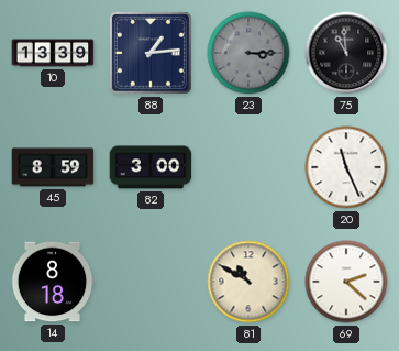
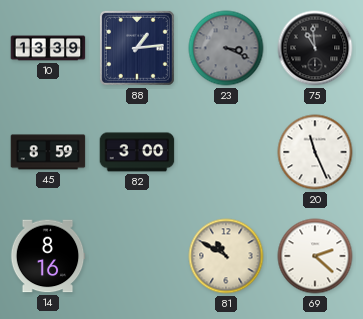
23: 3:15 -> 3:19
14: 8:18 -> 8:16
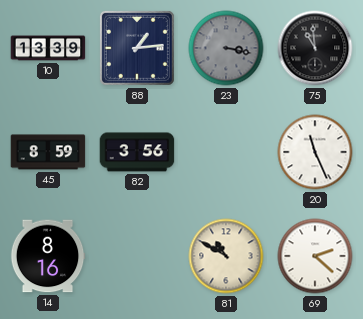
23: 3:19 -> 3:17
82: 3:00 -> 3:56
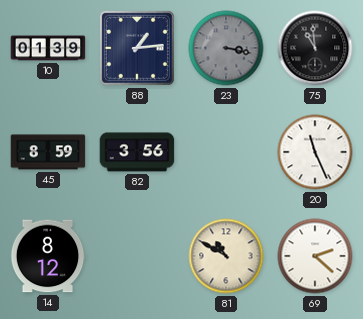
10: 13:39 -> 01:39
14: 8:16 -> 8:12
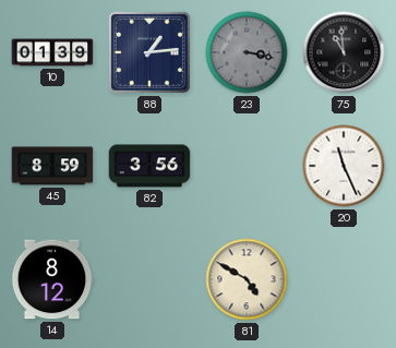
81: 10:50 -> 4:50
69: 2:22 -> none
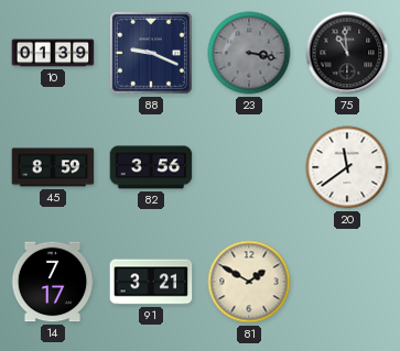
88: 1:14 -> 9:19
20: 11:26 -> 11:39
14: 8:12 -> 7:17
91: none -> 3:21
81: 4:50 -> 1:50
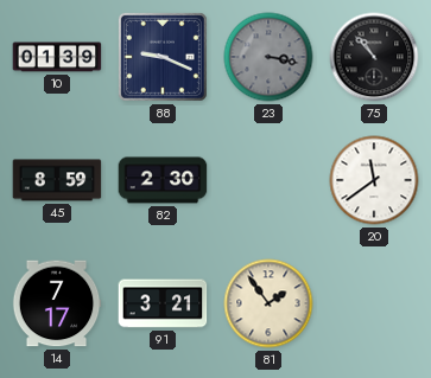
75: 10:59 -> 10:53
82: 3:56 -> 2:30
81: 1:50 -> 1:54
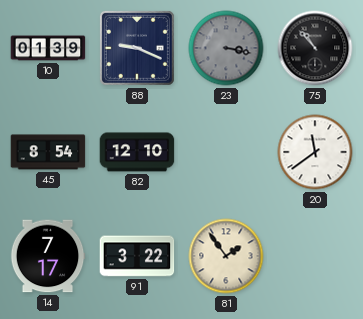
45: 8:59 -> 8:54
82: 2:30 -> 12:10
91: 3:21 -> 3:22
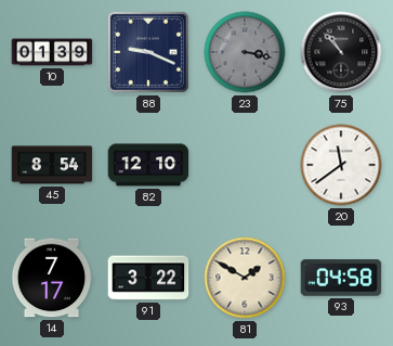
81: 1:54 -> 1:50
93: none -> 04:58
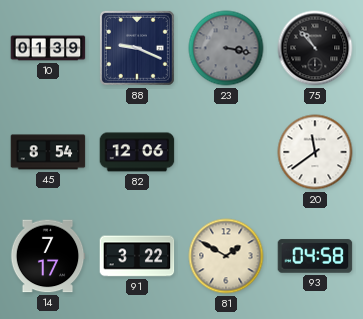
82: 12:10 -> 12:06
